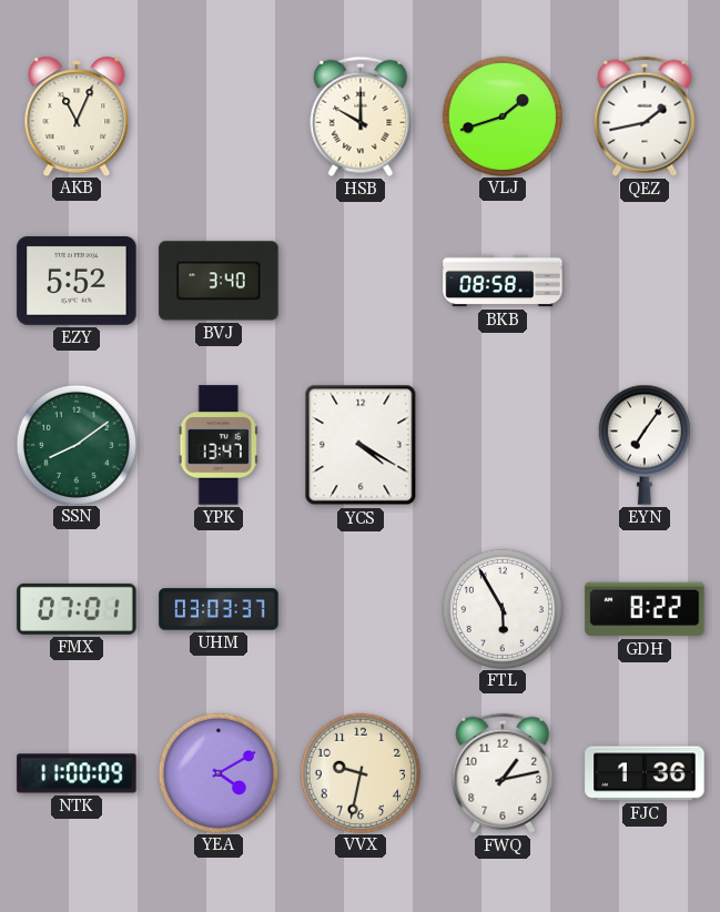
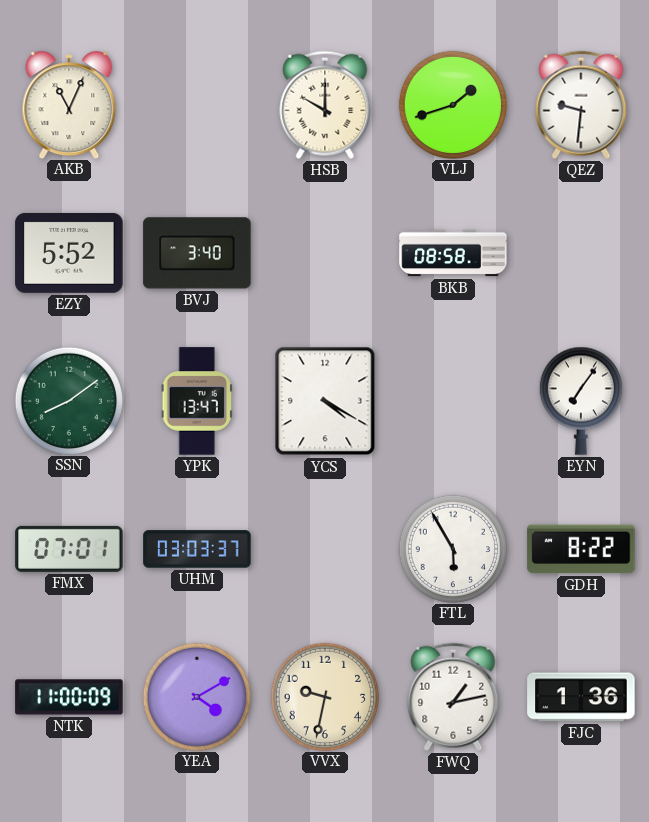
QEZ: 1:43 -> 9:31
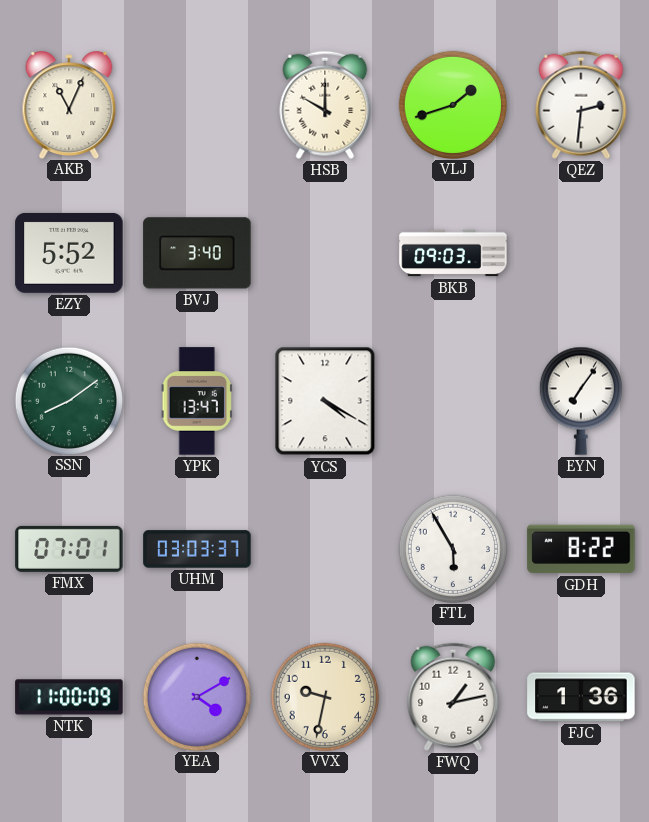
QEZ: 9:31 -> 2:31
BKB: 08:58 -> 09:03
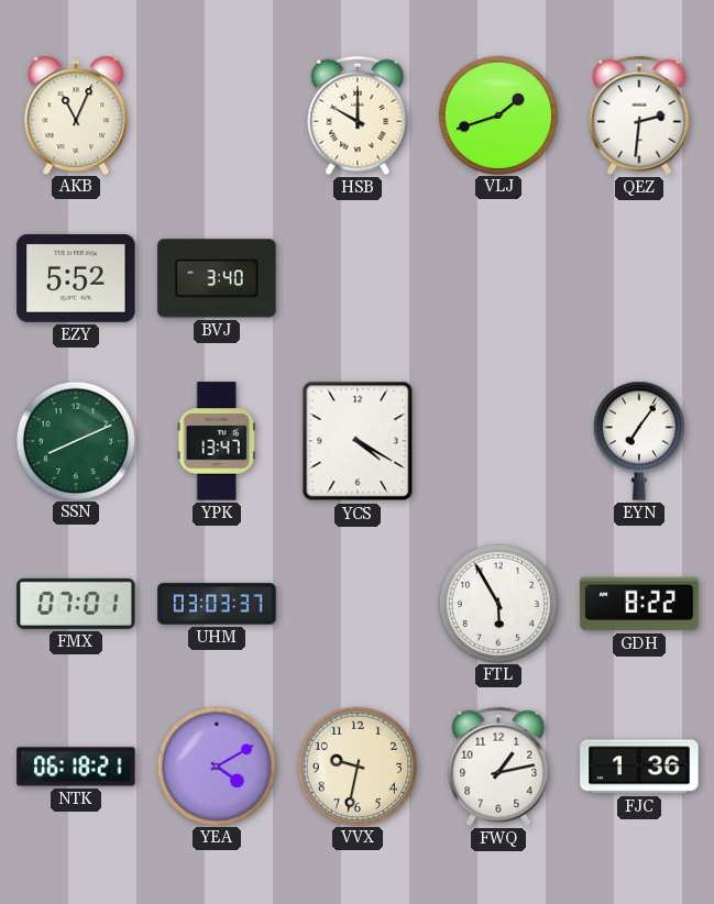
BKB: 09:03 -> none
SSN: 8:09 -> 8:11
NTK: 11:00 -> 06:18
